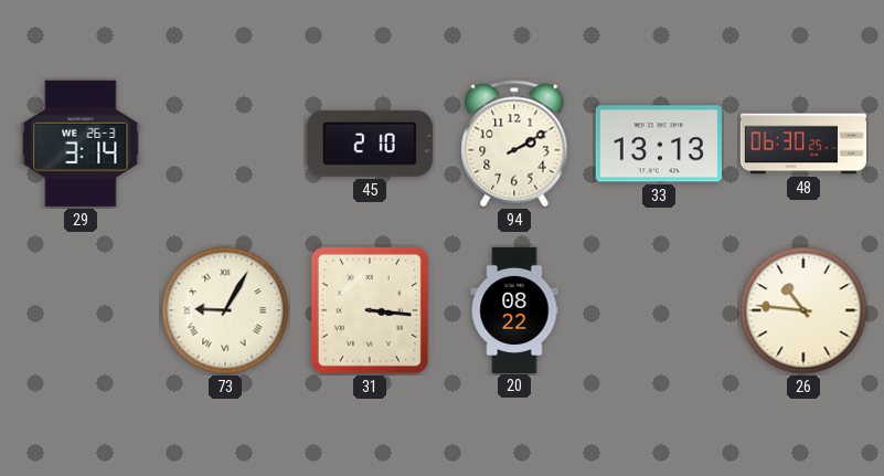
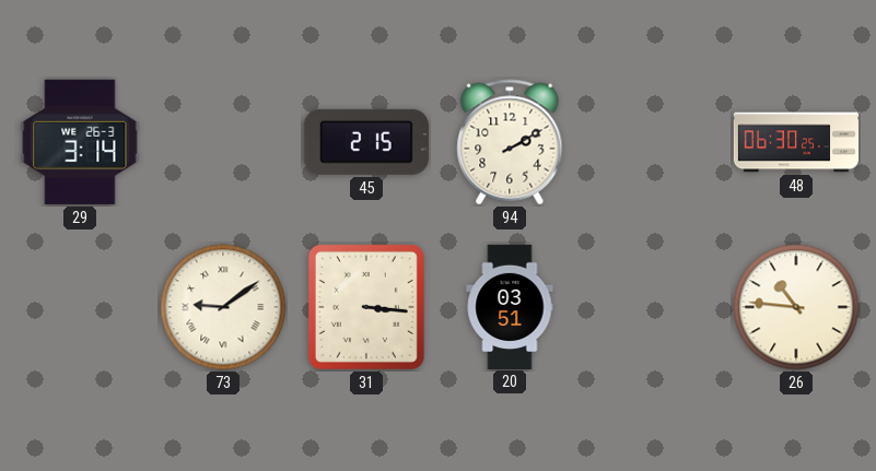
45: 2:10 -> 2:15
33: 13:13 -> none
73: 9:05 -> 9:09
20: 08:22 -> 03:51
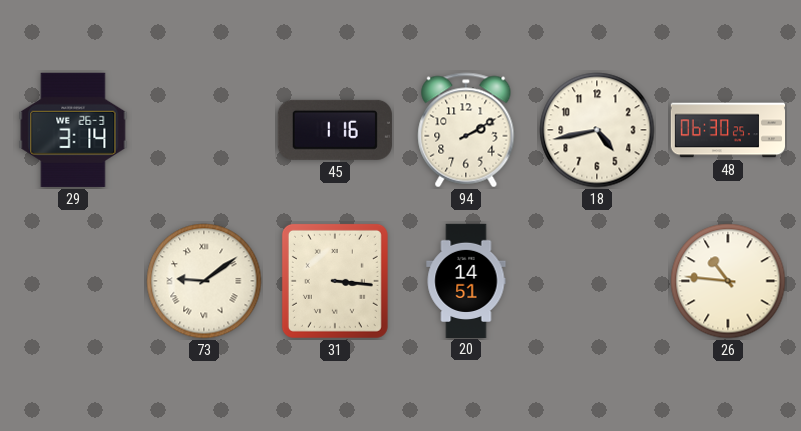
45: 2:15 -> 1:16
18: none -> 4:43
20: 03:51 -> 14:51
